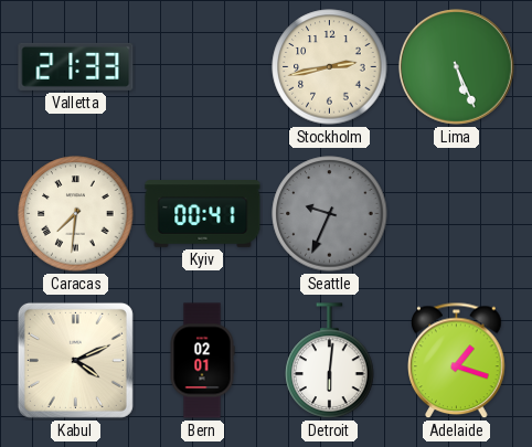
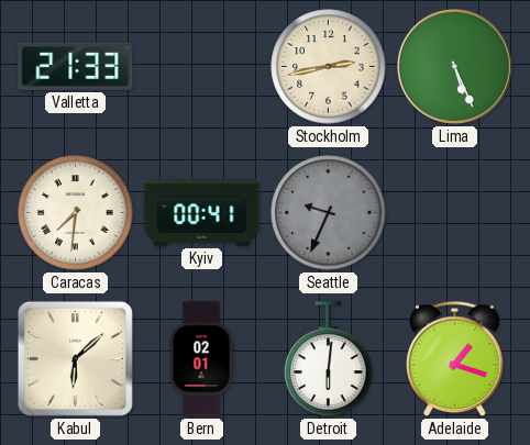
Kabul: 4:11 -> 6:08
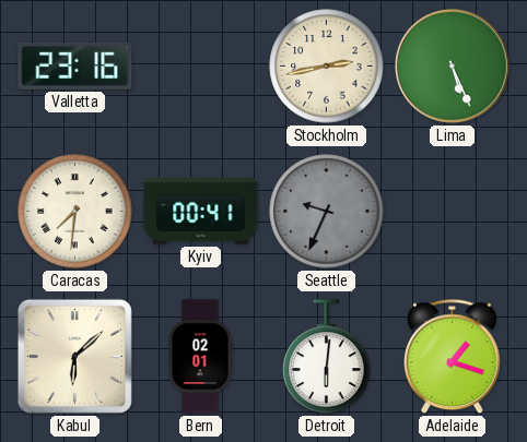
Valletta: 21:33 -> 23:16
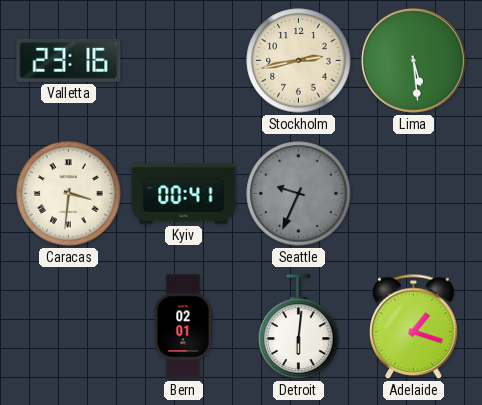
Lima: 5:26 -> 5:29
Caracas: 7:31 -> 3:31
Kabul: 6:08 -> none
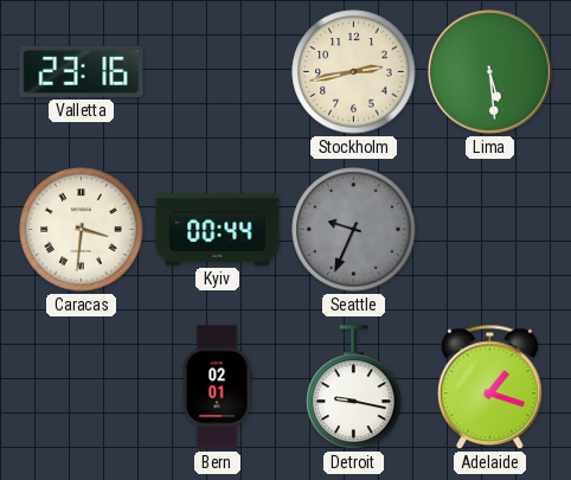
Kyiv: 00:41 -> 00:44
Detroit: 6:01 -> 9:17
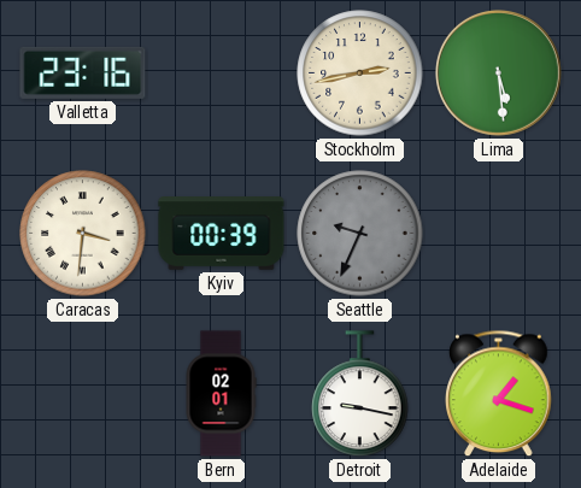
Kyiv: 00:44 -> 00:39
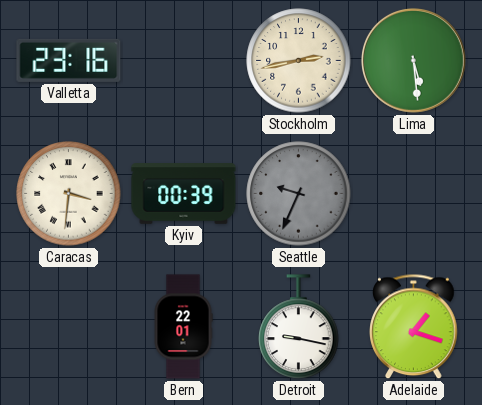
Bern: 02:01 -> 22:01
